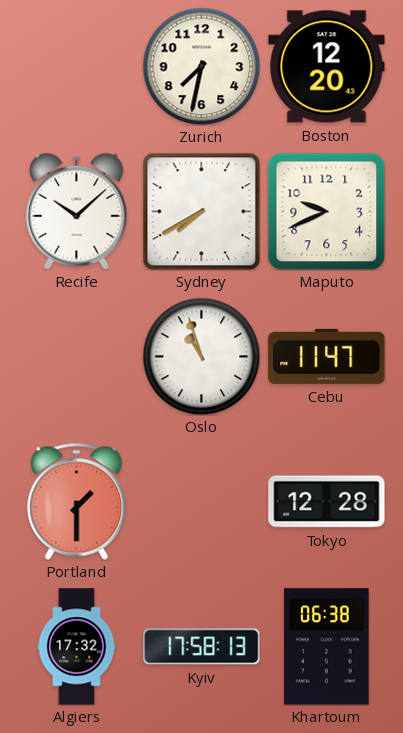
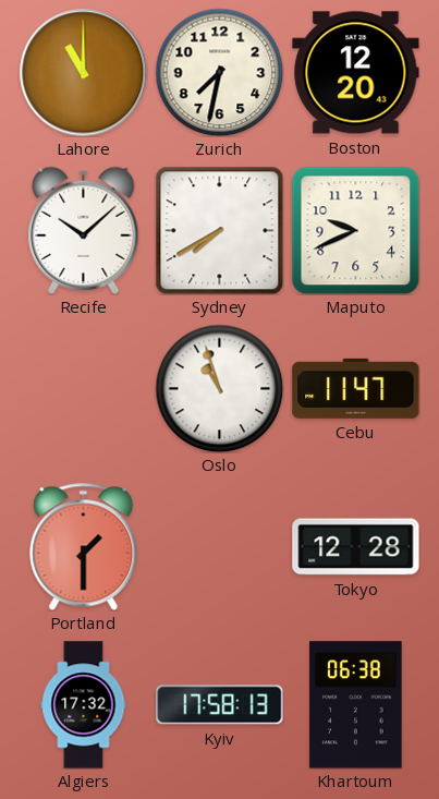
Lahore: none -> 11:00
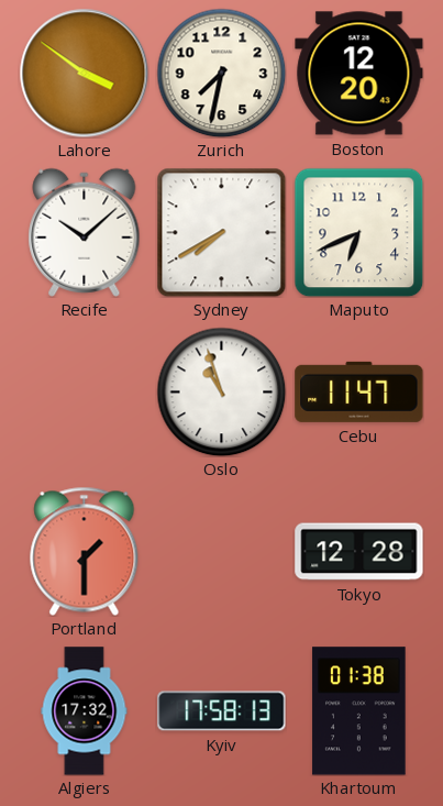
Lahore: 11:00 -> 3:51
Maputo: 9:41 -> 6:41
Khartoum: 06:38 -> 01:38
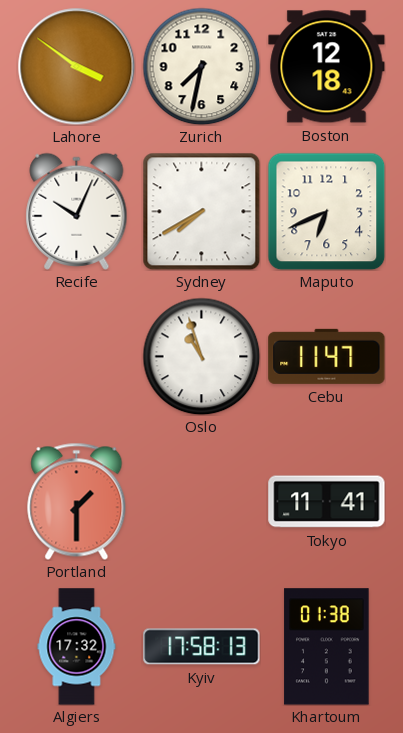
Boston: 12:20 -> 12:18
Recife: 10:08 -> 10:04
Tokyo: 12:28 -> 11:41
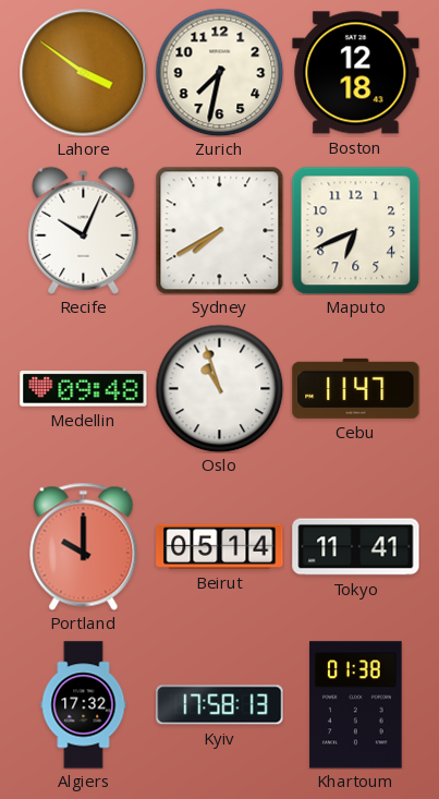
Medellin: none -> 09:48
Portland: 1:30 -> 10:00
Beirut: none -> 05:14
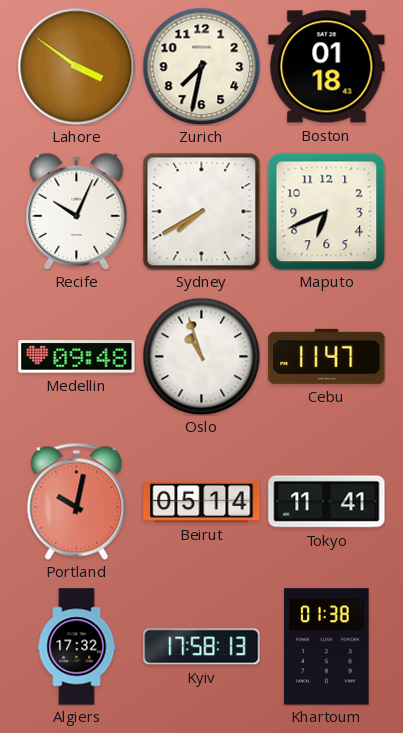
Boston: 12:18 -> 01:18
Portland: 10:00 -> 10:02
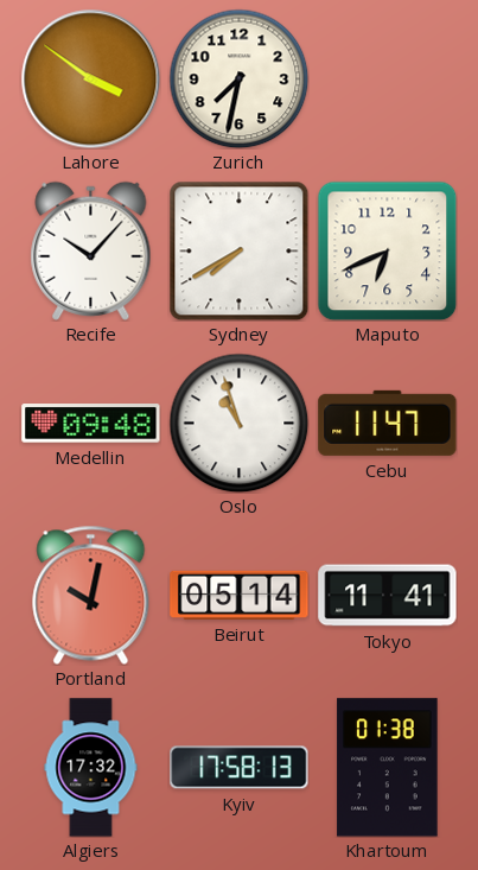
Boston: 01:18 -> none
Recife: 10:04 -> 10:07
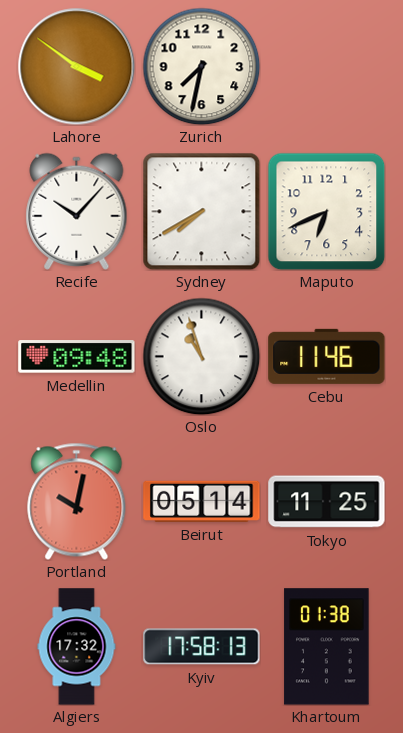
Cebu: 11:47 -> 11:46
Tokyo: 11:41 -> 11:25
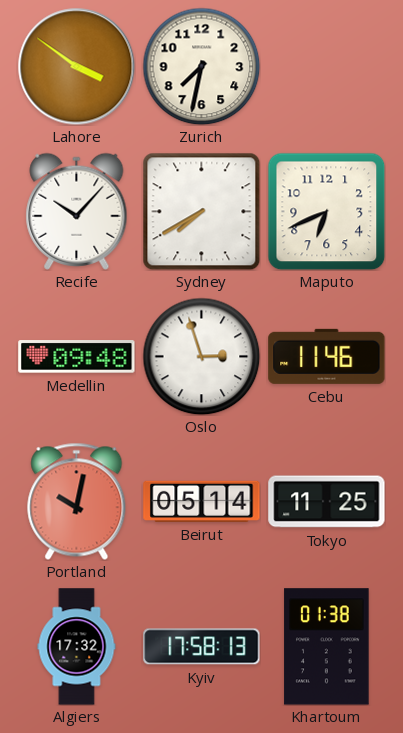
Oslo: 10:57 -> 2:57
